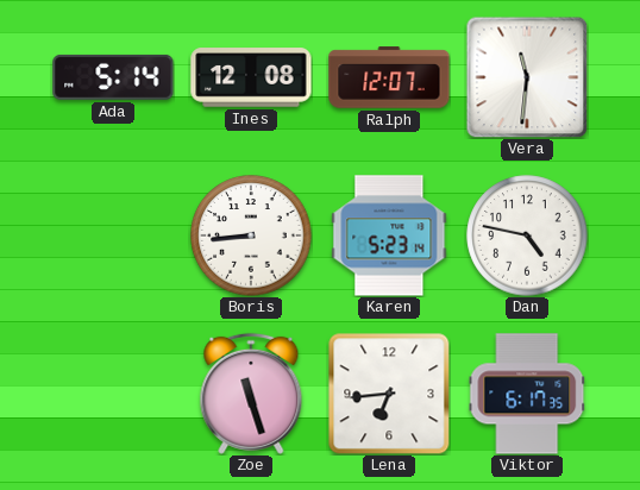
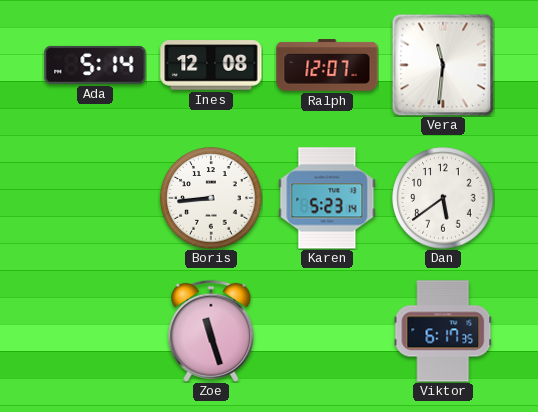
Dan: 4:47 -> 5:39
Lena: 6:44 -> none
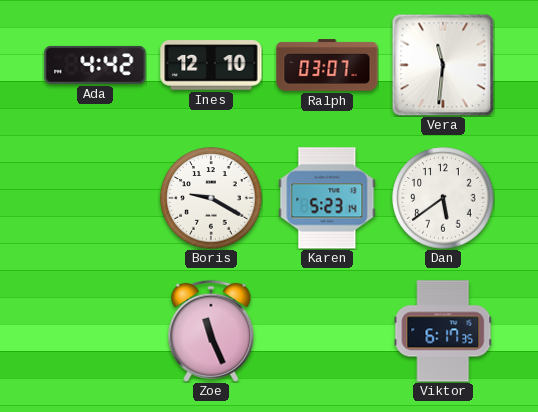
Ada: 5:14 -> 4:42
Ines: 12:08 -> 12:10
Ralph: 12:07 -> 03:07
Boris: 8:44 -> 9:20
Zoe: 11:27 -> 11:26
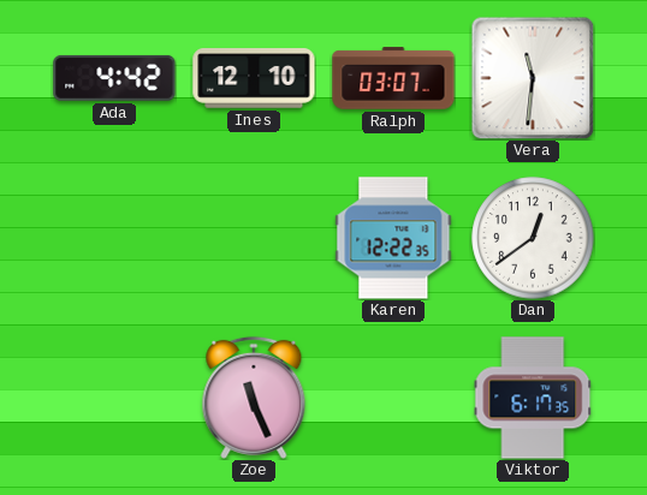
Boris: 9:20 -> none
Karen: 5:23 -> 12:22
Dan: 5:39 -> 12:39
